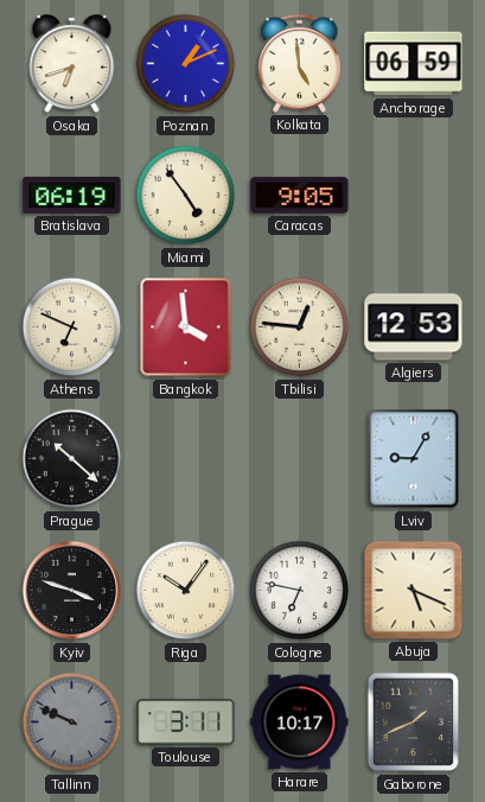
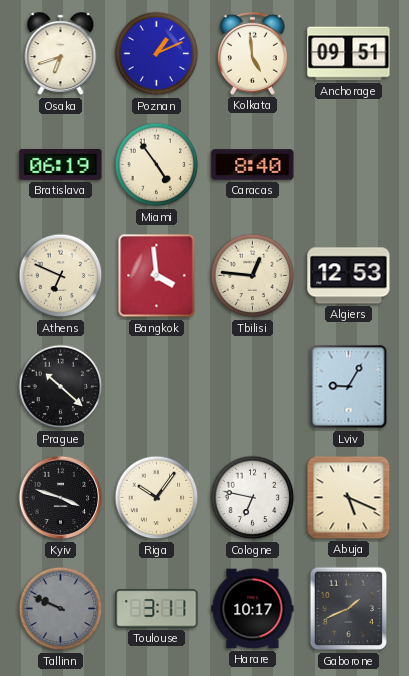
Anchorage: 06:59 -> 09:51
Caracas: 9:05 -> 8:40
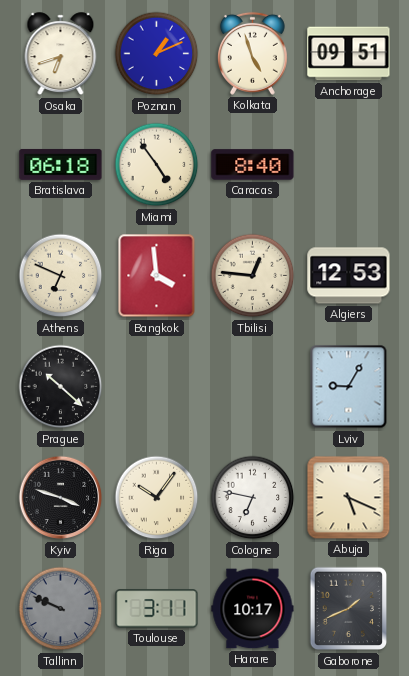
Kolkata: 4:59 -> 4:57
Bratislava: 06:19 -> 06:18
